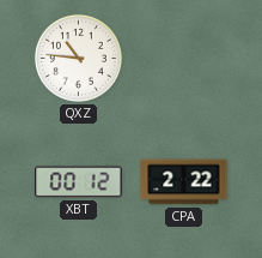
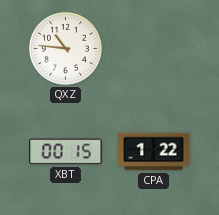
XBT: 00:12 -> 00:15
CPA: 2:22 -> 1:22
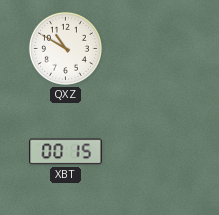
QXZ: 10:46 -> 10:50
CPA: 1:22 -> none
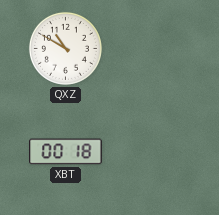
XBT: 00:15 -> 00:18
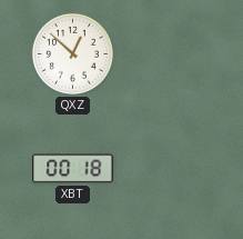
QXZ: 10:50 -> 12:52
